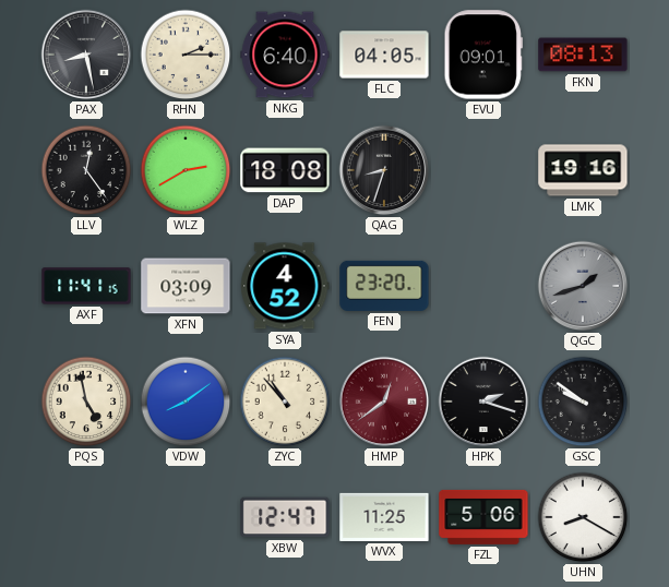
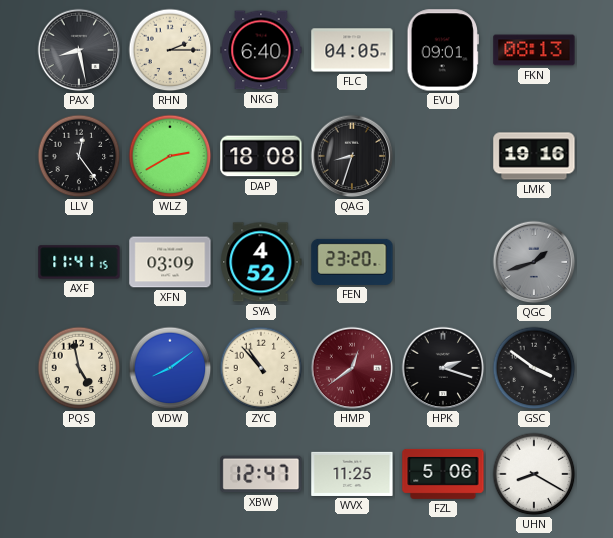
GSC: 9:51 -> 3:51
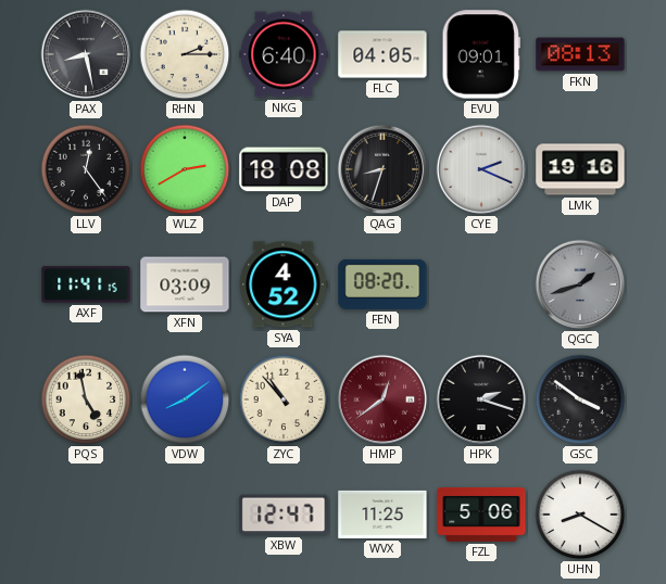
CYE: none -> 2:19
FEN: 23:20 -> 08:20
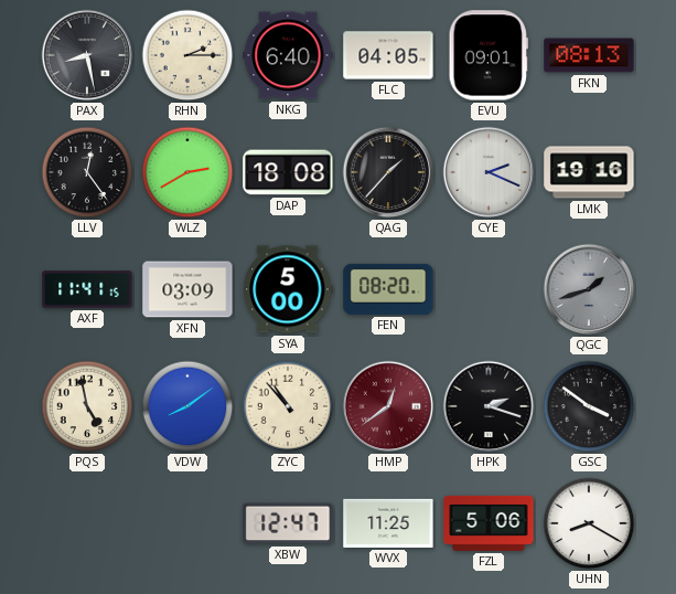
QAG: 8:33 -> 1:37
SYA: 4:52 -> 5:00
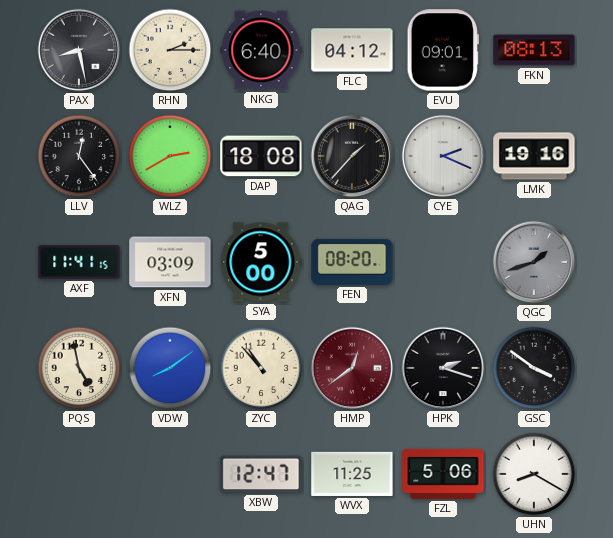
FLC: 04:05 -> 04:12
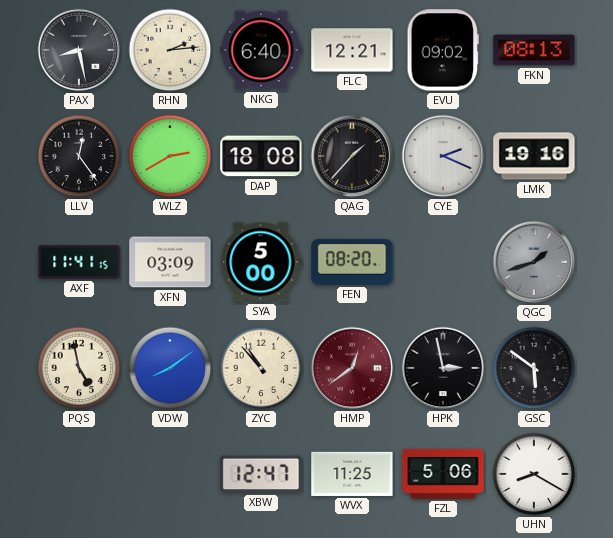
RHN: 2:15 -> 2:14
FLC: 04:12 -> 12:21
EVU: 09:01 -> 09:02
HPK: 2:18 -> 2:58
GSC: 3:51 -> 5:51
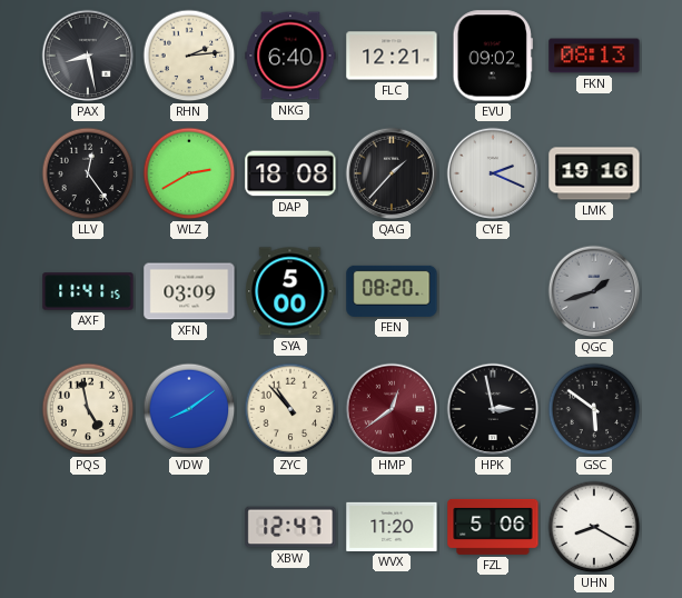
WVX: 11:25 -> 11:20
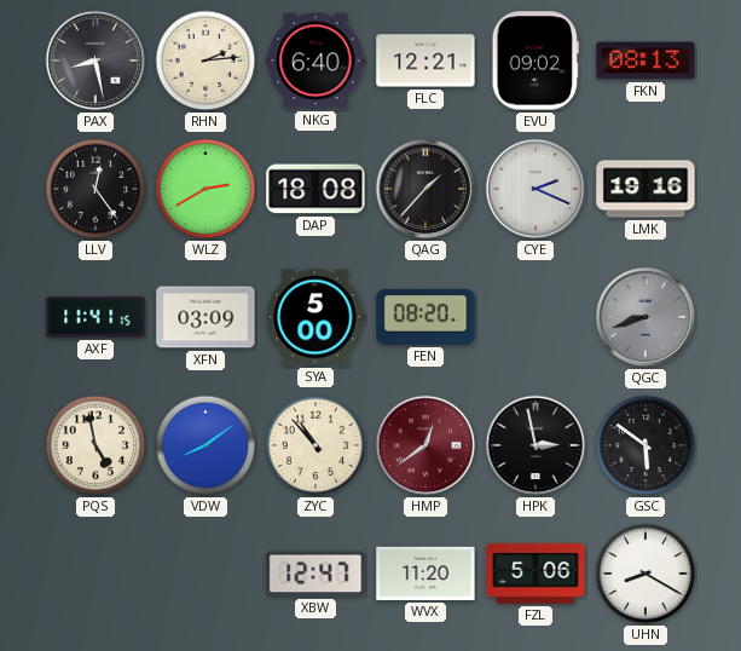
QGC: 1:42 -> 8:42
